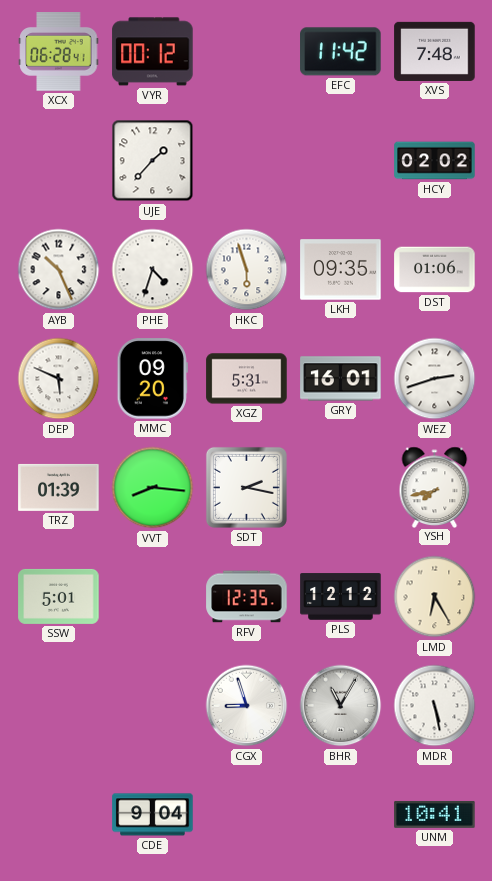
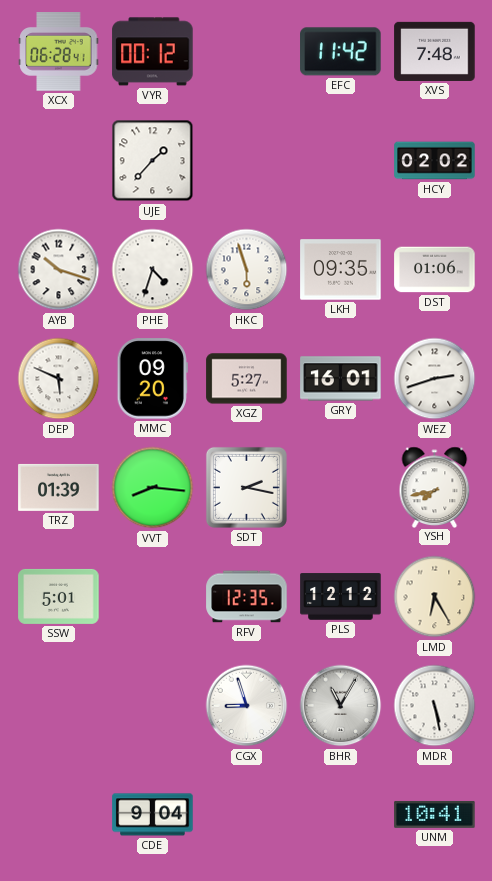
AYB: 10:26 -> 10:18
XGZ: 5:31 -> 5:27
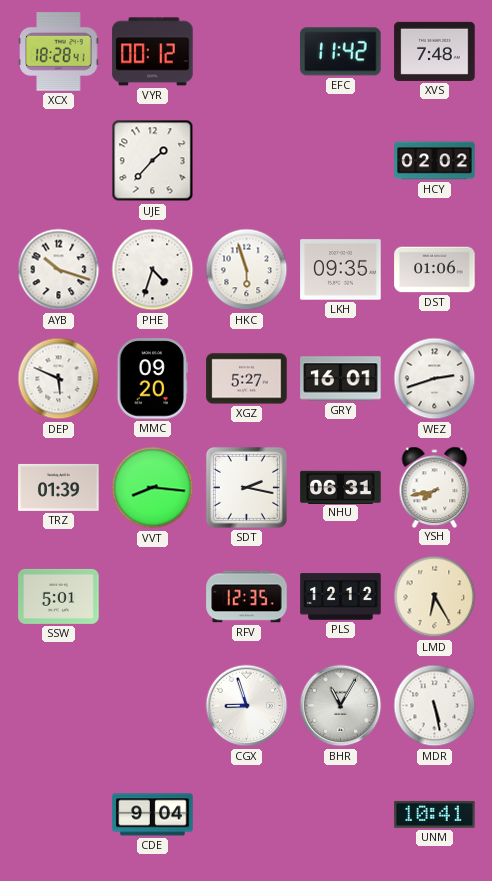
XCX: 06:28 -> 18:28
NHU: none -> 06:31
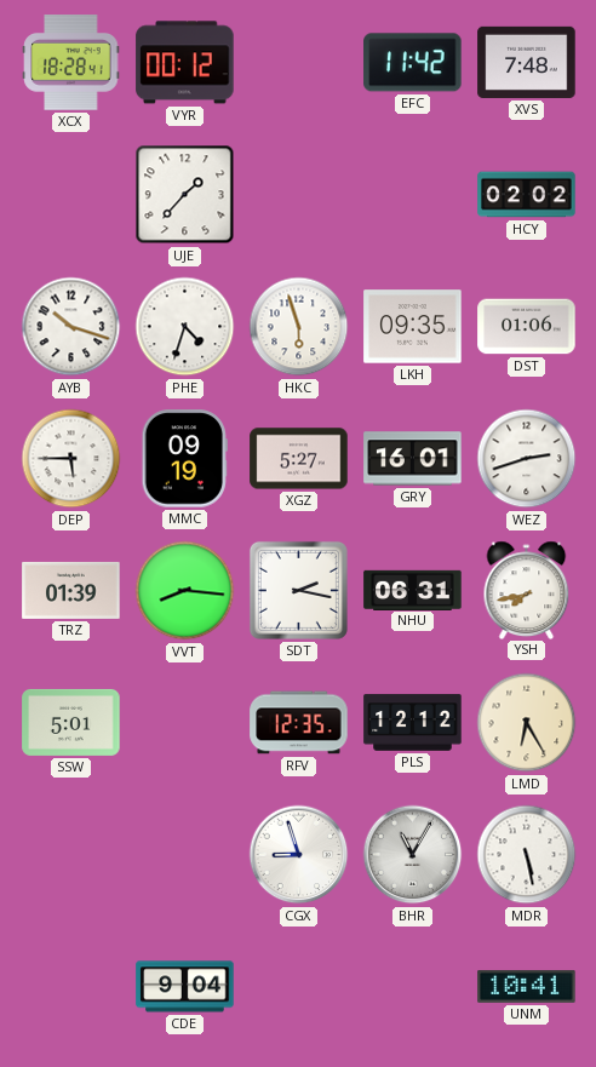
DEP: 5:49 -> 5:45
MMC: 09:20 -> 09:19
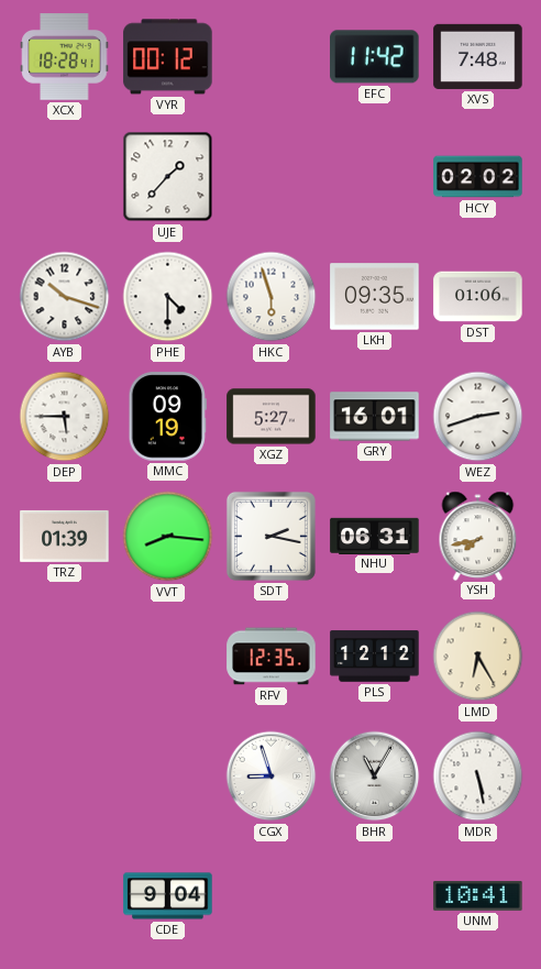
PHE: 4:33 -> 4:30
SSW: 5:01 -> none
